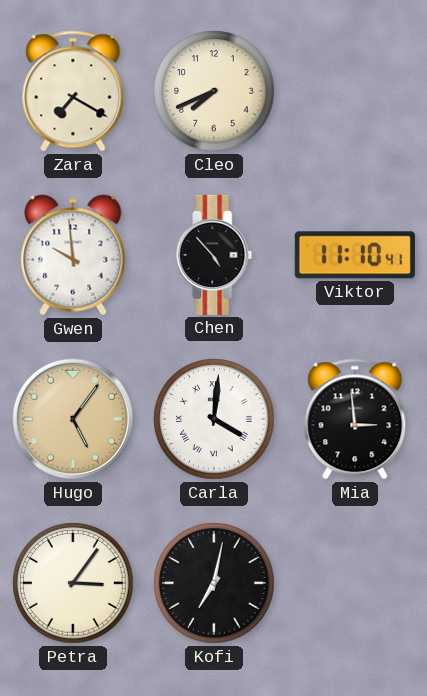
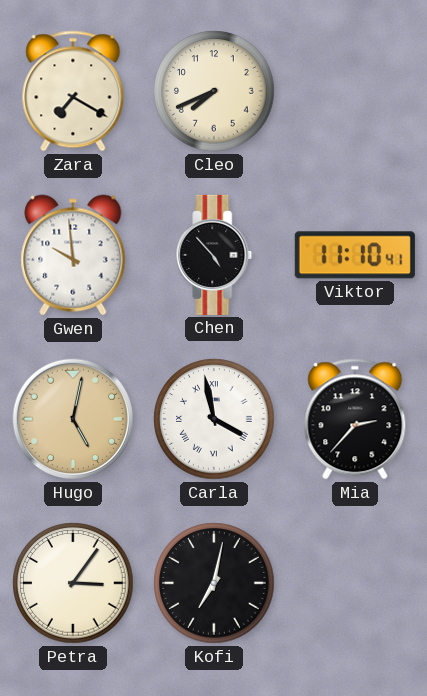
Hugo: 5:06 -> 5:02
Carla: 4:01 -> 3:58
Mia: 2:59 -> 2:37
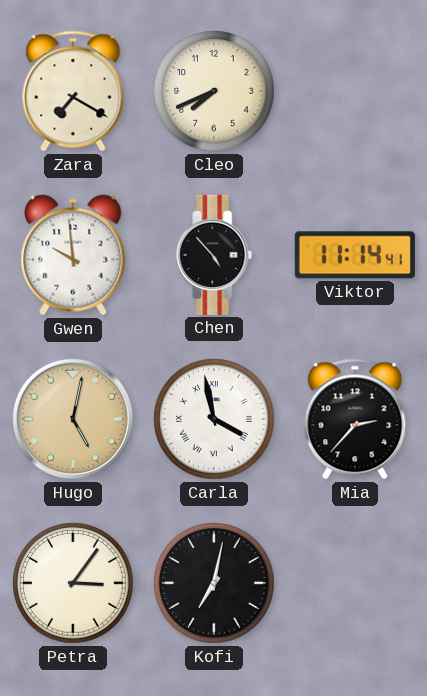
Viktor: 11:10 -> 11:14
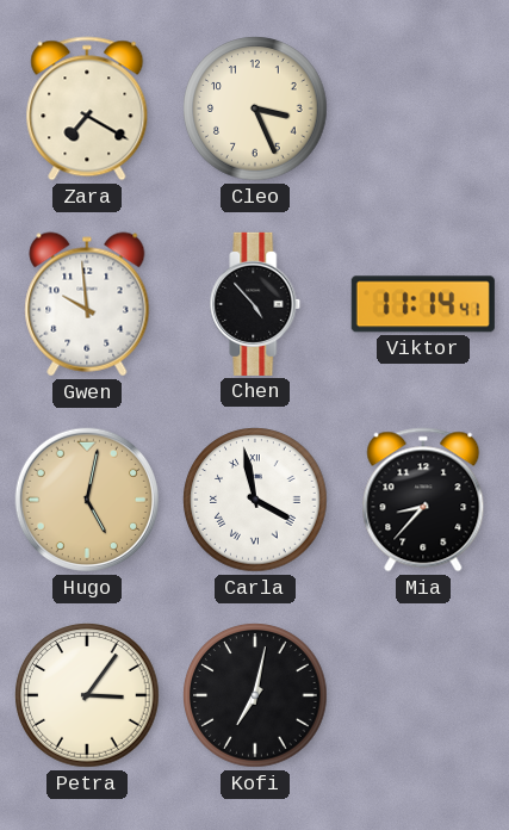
Cleo: 7:41 -> 3:26
Mia: 2:37 -> 8:37
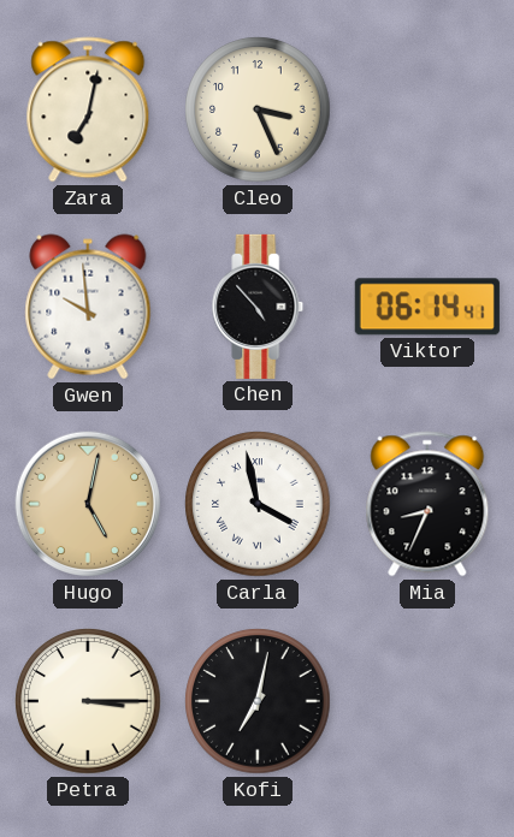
Zara: 7:20 -> 7:02
Viktor: 11:14 -> 06:14
Mia: 8:37 -> 8:34
Petra: 3:06 -> 3:15
